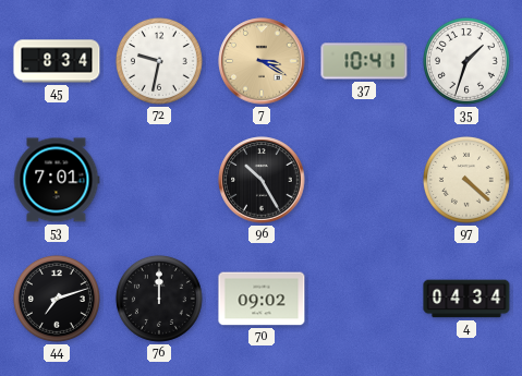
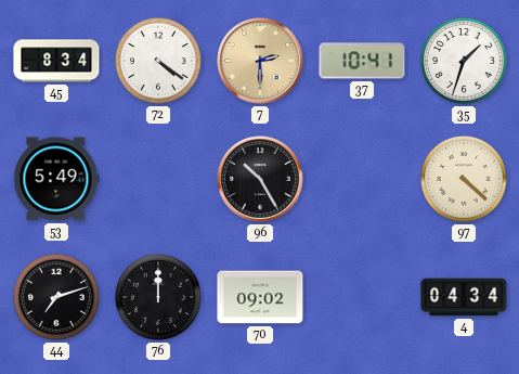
72: 9:32 -> 4:21
7: 3:20 -> 2:30
53: 7:01 -> 5:49
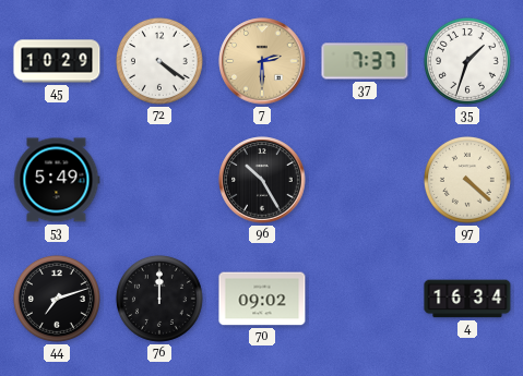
45: 8:34 -> 10:29
37: 10:41 -> 7:37
4: 04:34 -> 16:34
